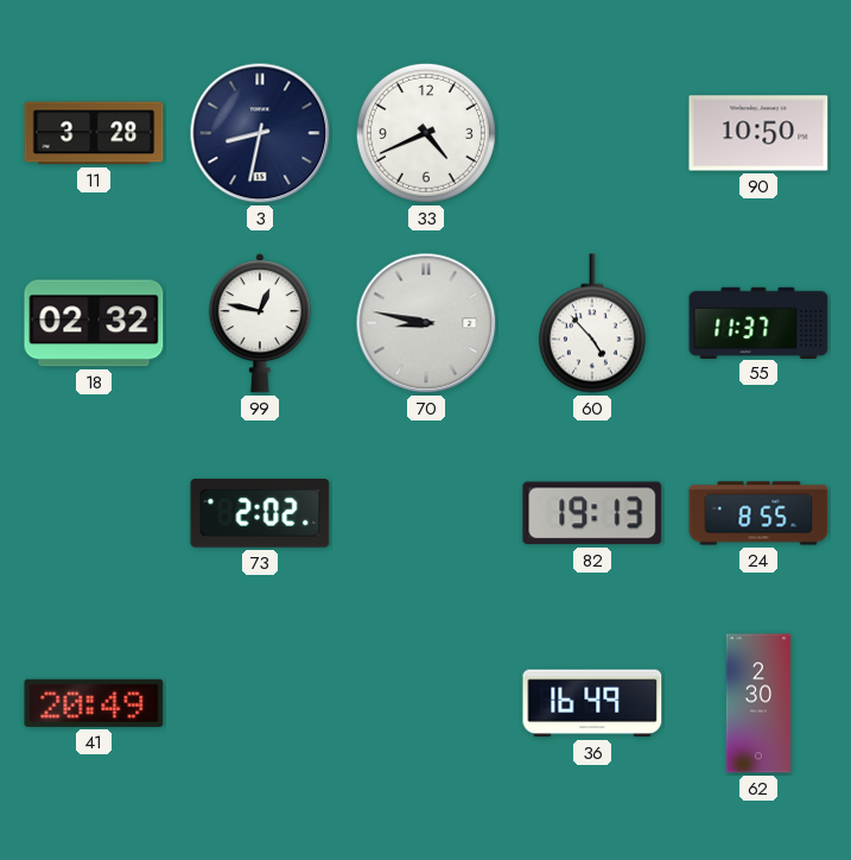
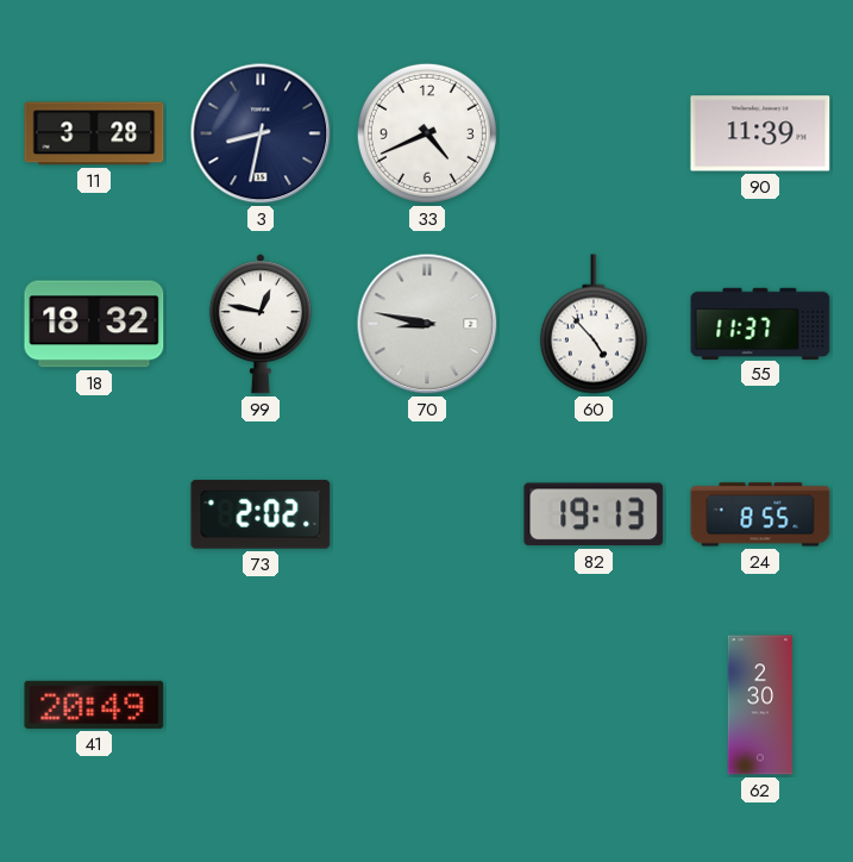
90: 10:50 -> 11:39
18: 02:32 -> 18:32
36: 16:49 -> none
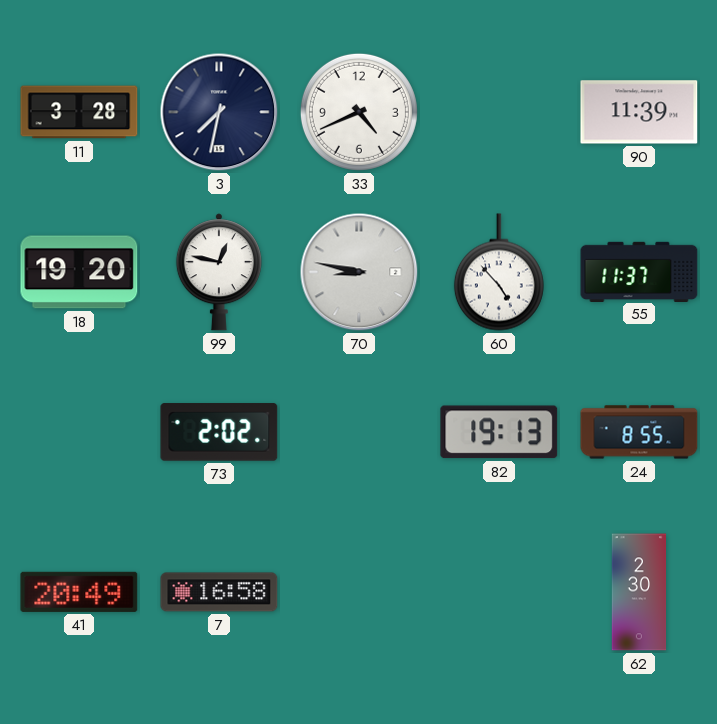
3: 8:32 -> 7:32
18: 18:32 -> 19:20
7: none -> 16:58
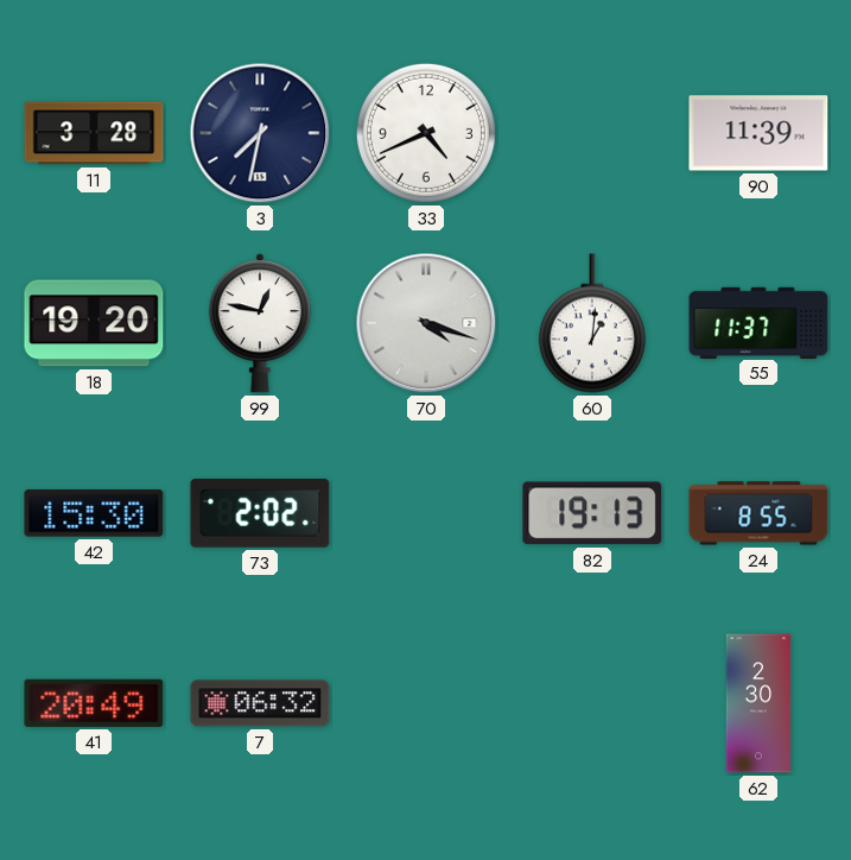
70: 8:47 -> 4:18
60: 4:53 -> 1:01
42: none -> 15:30
7: 16:58 -> 06:32
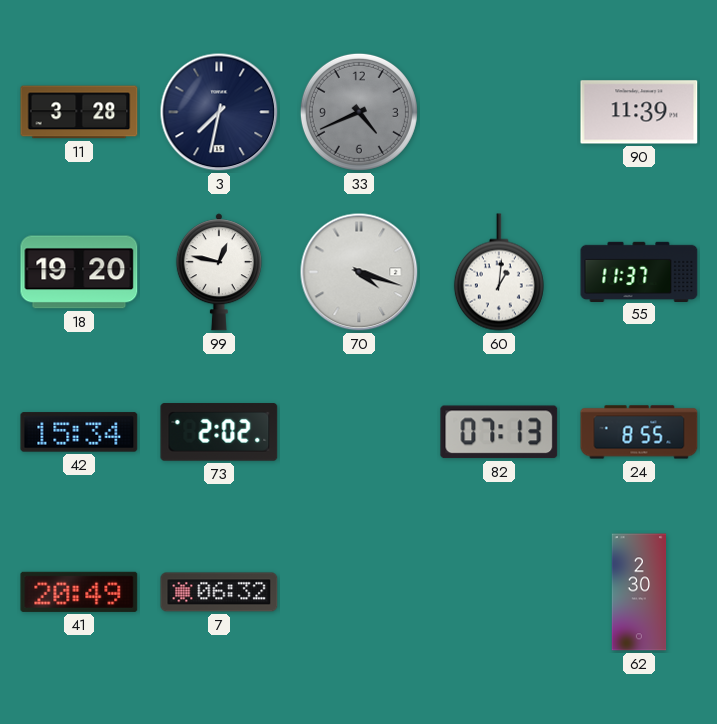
33 dial: white -> grey
42: 15:30 -> 15:34
82: 19:13 -> 07:13
